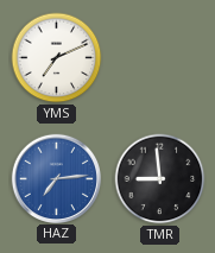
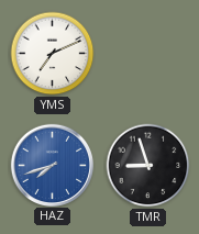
HAZ: 7:14 -> 7:42
TMR: 8:59 -> 8:57
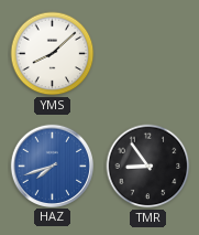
YMS: 7:11 -> 8:08
TMR: 8:57 -> 8:54
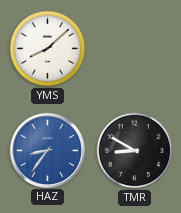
HAZ: 7:42 -> 8:36
TMR: 8:54 -> 8:50
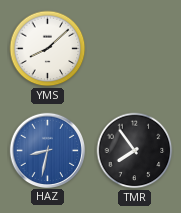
HAZ: 8:36 -> 8:32
TMR: 8:50 -> 7:54
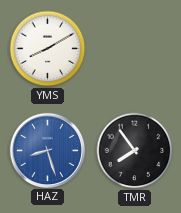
YMS: 8:08 -> 8:10
HAZ: 8:32 -> 8:27
